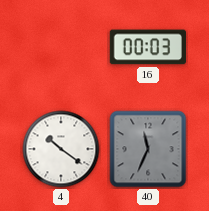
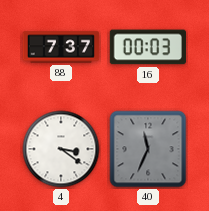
88: none -> 7:37
4: 10:21 -> 3:21
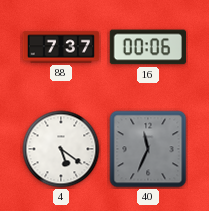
16: 00:03 -> 00:06
4: 3:21 -> 5:21
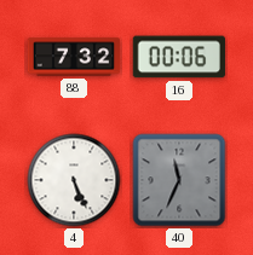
88: 7:37 -> 7:32
4: 5:21 -> 5:26
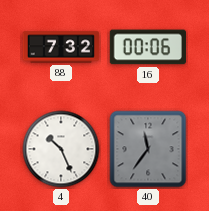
4: 5:26 -> 10:26
40: 11:34 -> 11:36
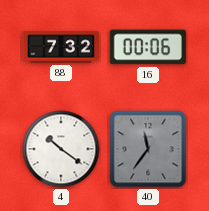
4: 10:26 -> 10:21
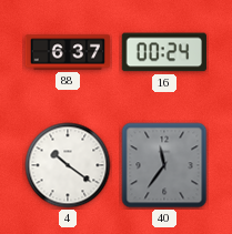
88: 7:32 -> 6:37
16: 00:06 -> 00:24
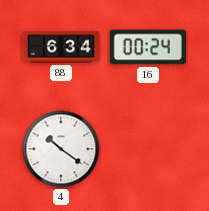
88: 6:37 -> 6:34
40: 11:36 -> none
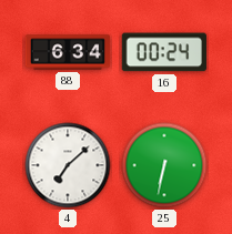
4: 10:21 -> 7:08
25: none -> 6:32
